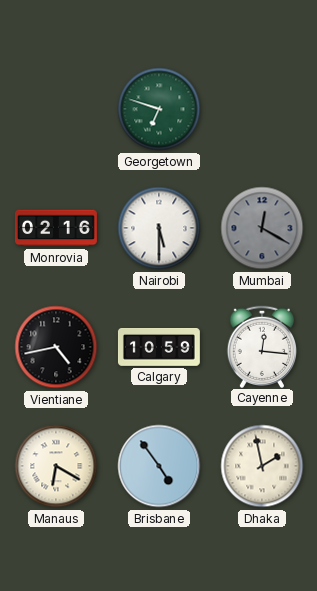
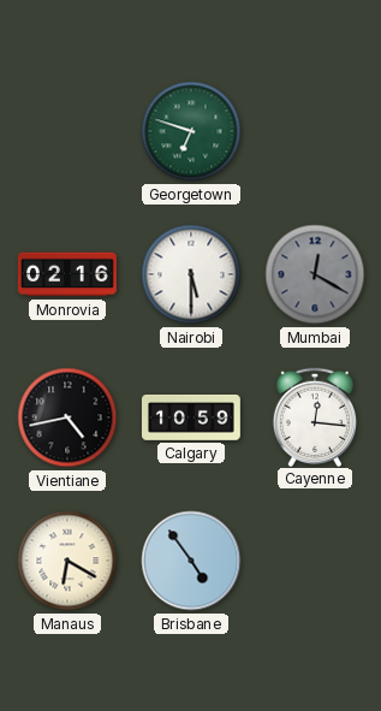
Dhaka: 1:58 -> none
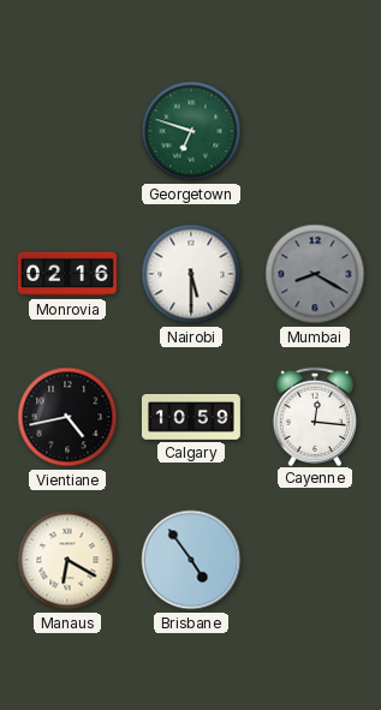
Mumbai: 12:20 -> 8:20
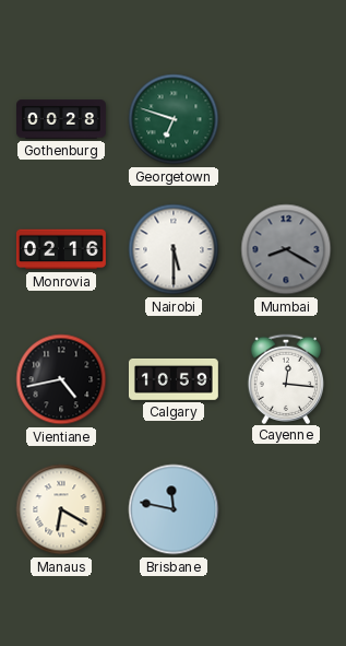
Gothenburg: none -> 00:28
Brisbane: 4:54 -> 11:47
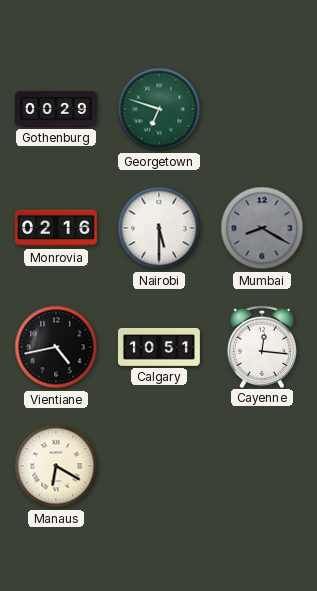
Gothenburg: 00:28 -> 00:29
Calgary: 10:59 -> 10:51
Brisbane: 11:47 -> none
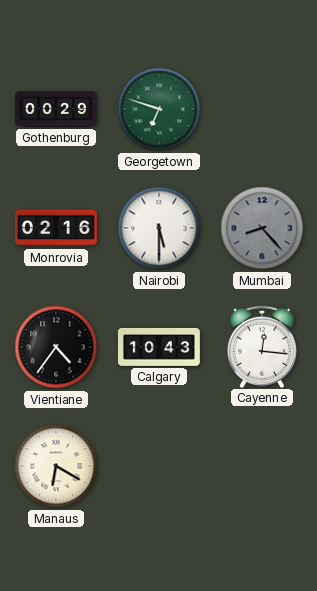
Mumbai: 8:20 -> 8:23
Vientiane: 4:43 -> 4:36
Calgary: 10:51 -> 10:43
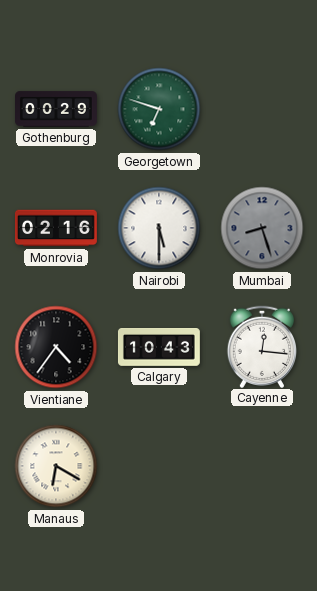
Mumbai: 8:23 -> 8:27
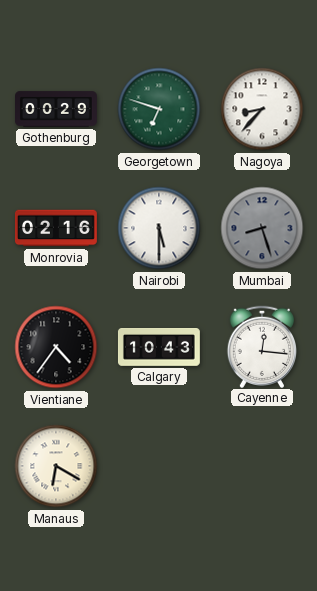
Nagoya: none -> 8:37
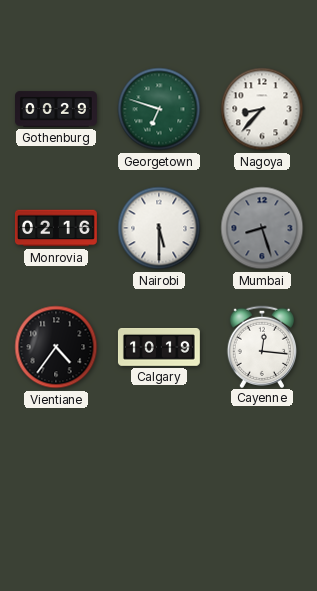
Calgary: 10:43 -> 10:19
Manaus: 6:20 -> none
